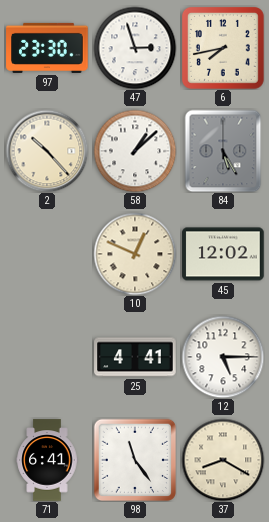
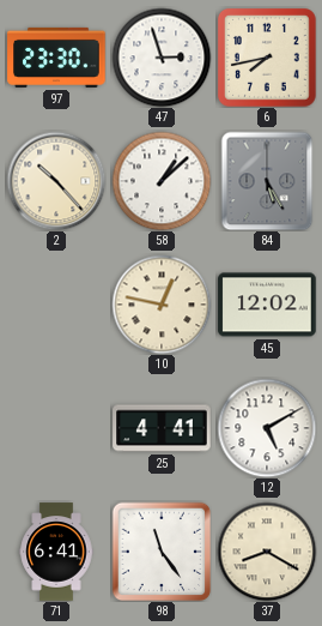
10: 12:49 -> 12:47
12: 5:15 -> 5:10
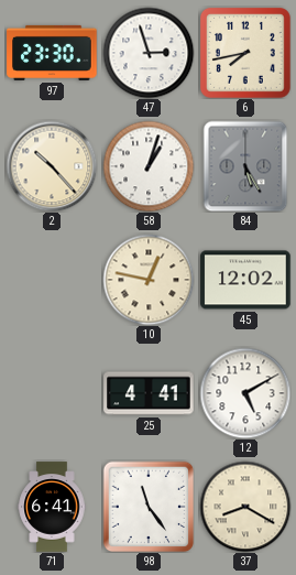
58: 1:08 -> 1:03
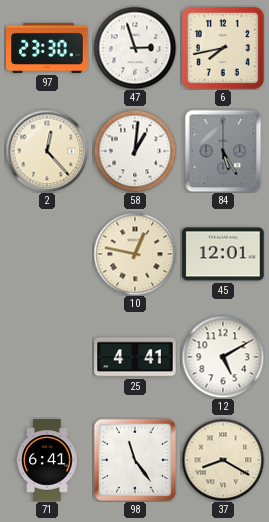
2: 10:23 -> 12:23
58: 1:03 -> 1:01
45: 12:02 -> 12:01
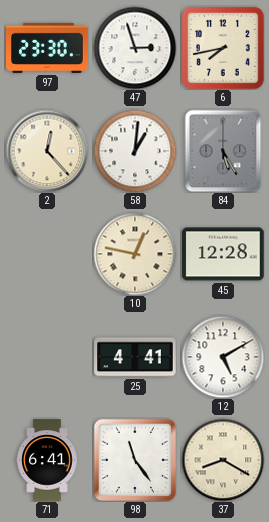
45: 12:01 -> 12:28
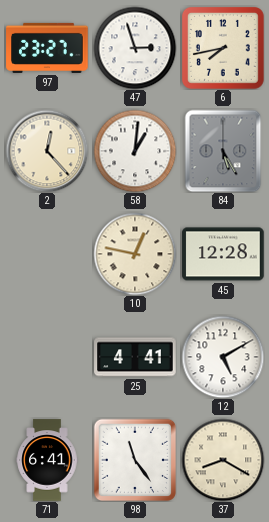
97: 23:30 -> 23:27
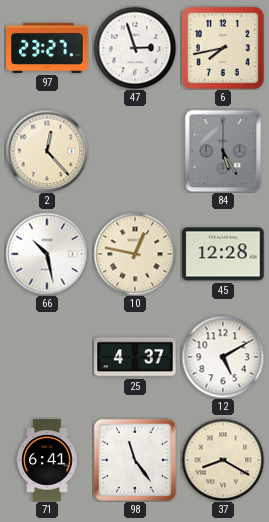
58: 1:01 -> none
66: none -> 10:28
25: 4:41 -> 4:37
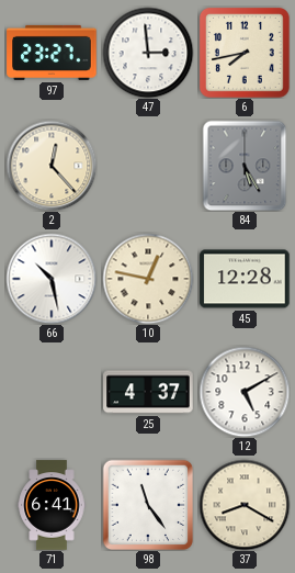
47: 2:57 -> 2:59
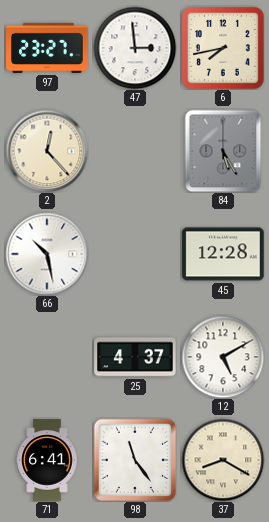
10: 12:47 -> none
